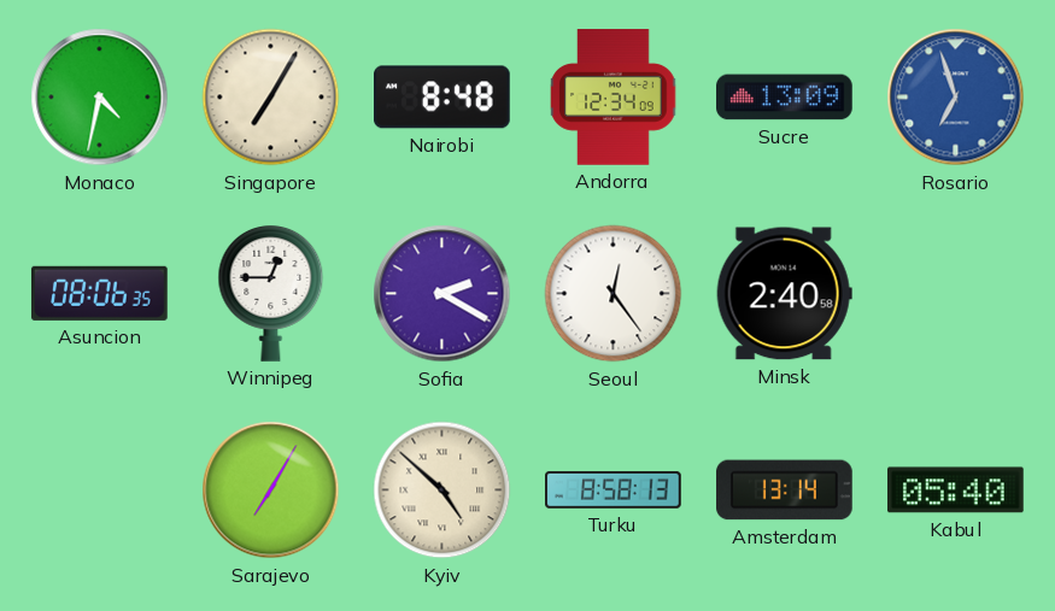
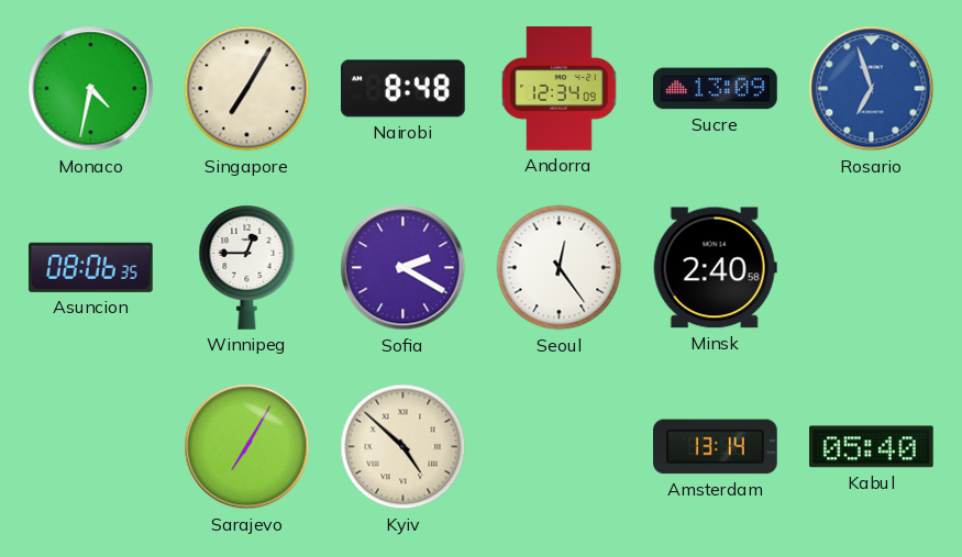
Turku: 8:58 -> none
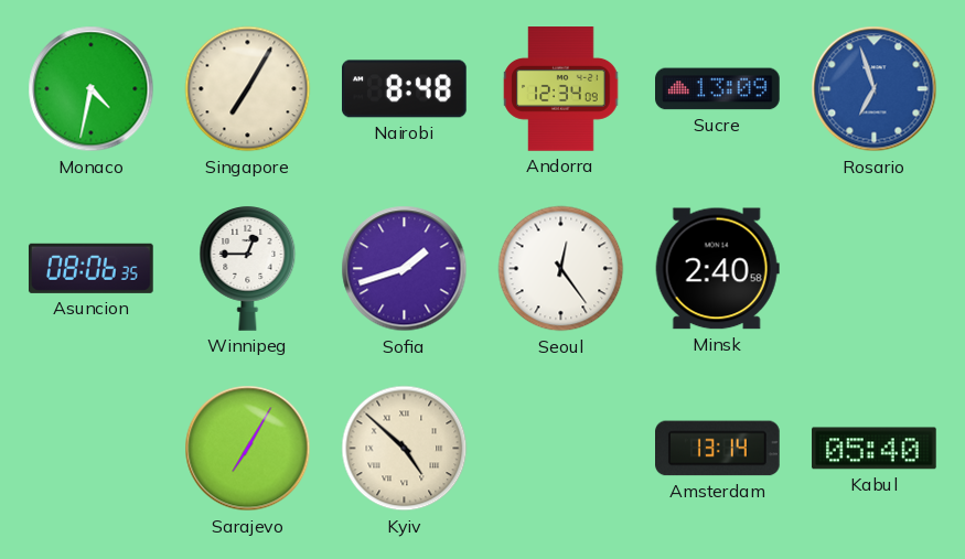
Sofia: 2:20 -> 1:42
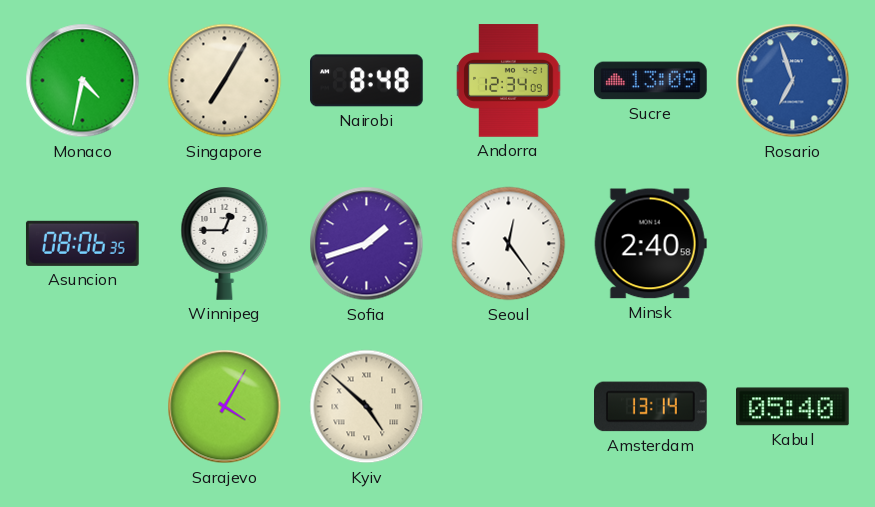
Sarajevo: 7:05 -> 4:05
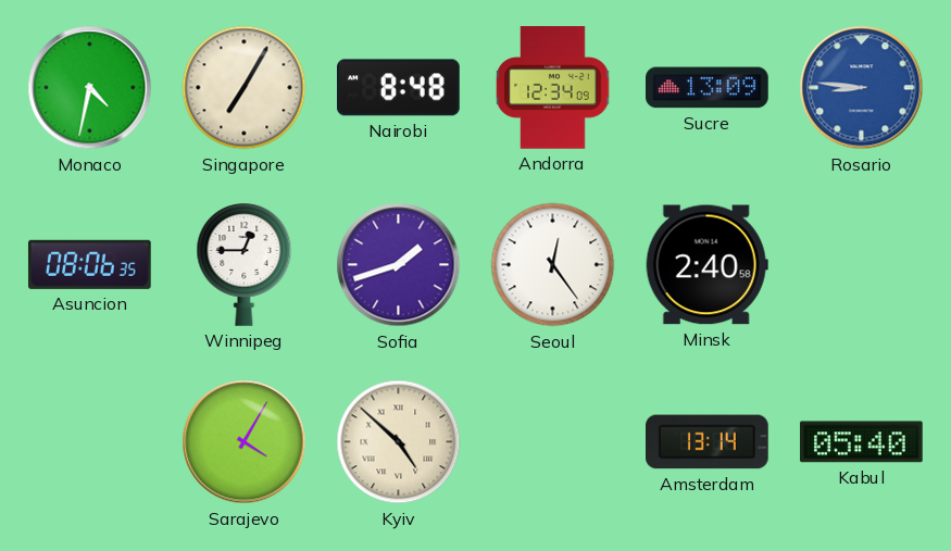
Rosario: 6:57 -> 8:46
